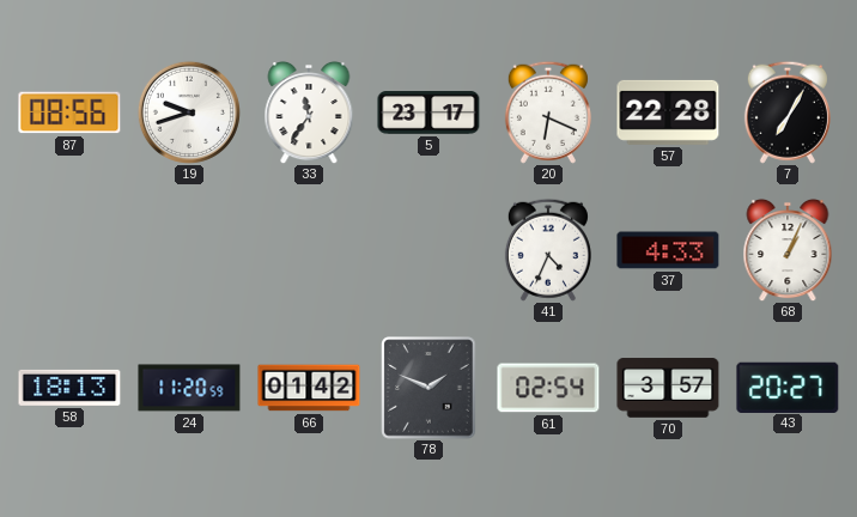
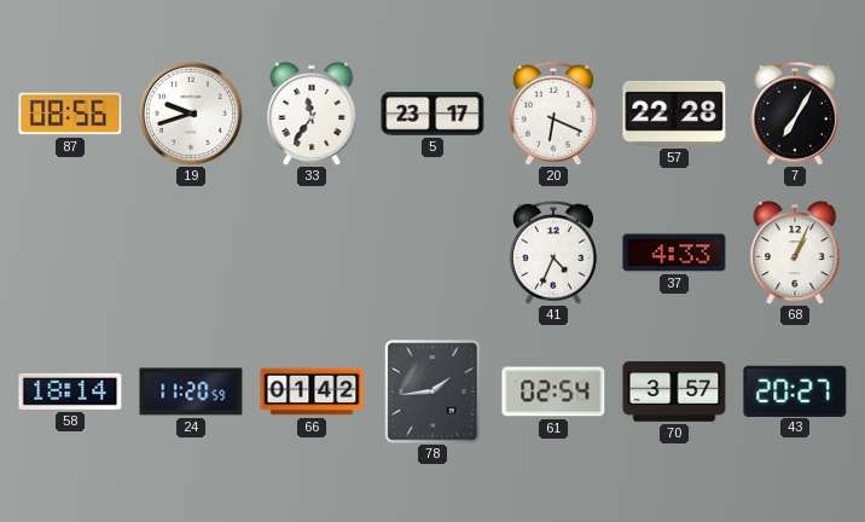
58: 18:13 -> 18:14
78: 1:49 -> 1:44
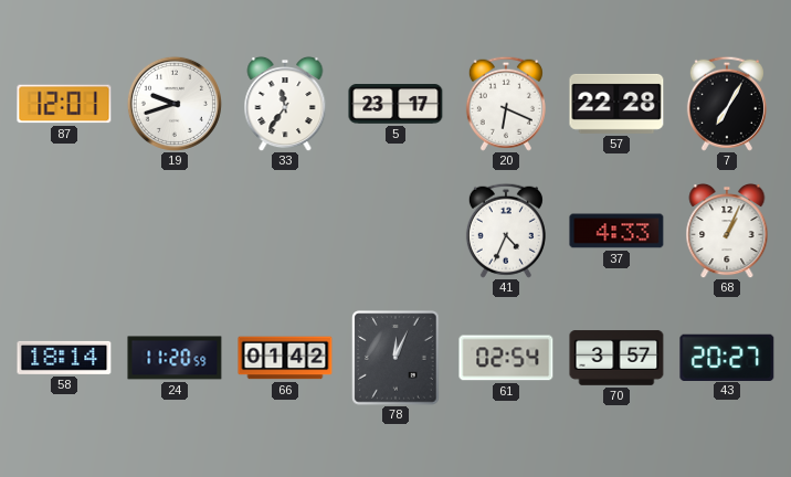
87: 08:56 -> 12:01
78: 1:44 -> 12:04
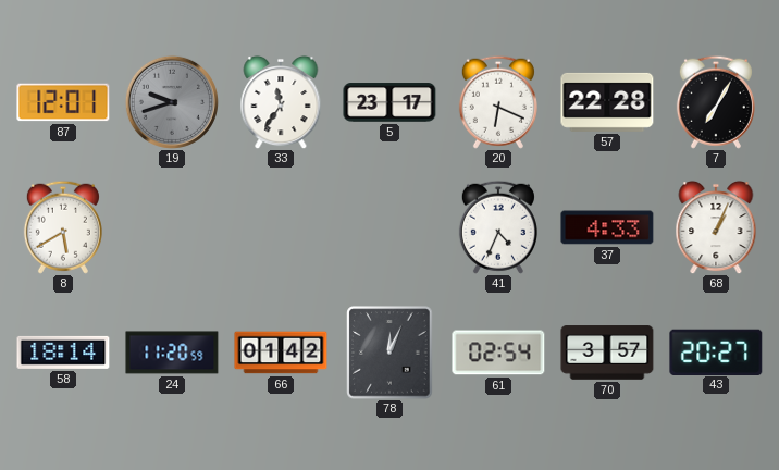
19 dial: white -> grey
8: none -> 5:40
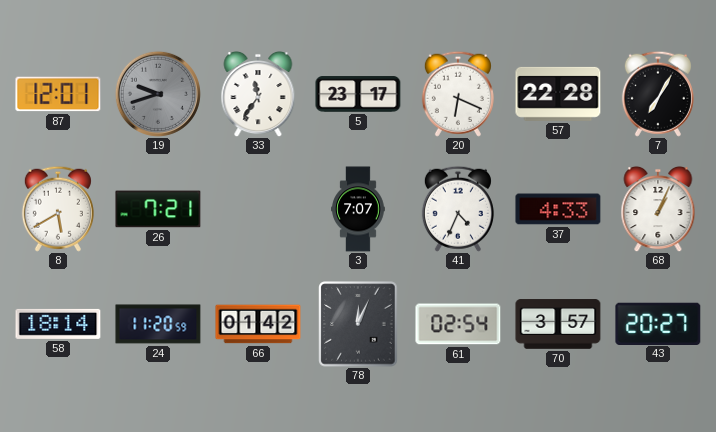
26: none -> 7:21
3: none -> 7:07
